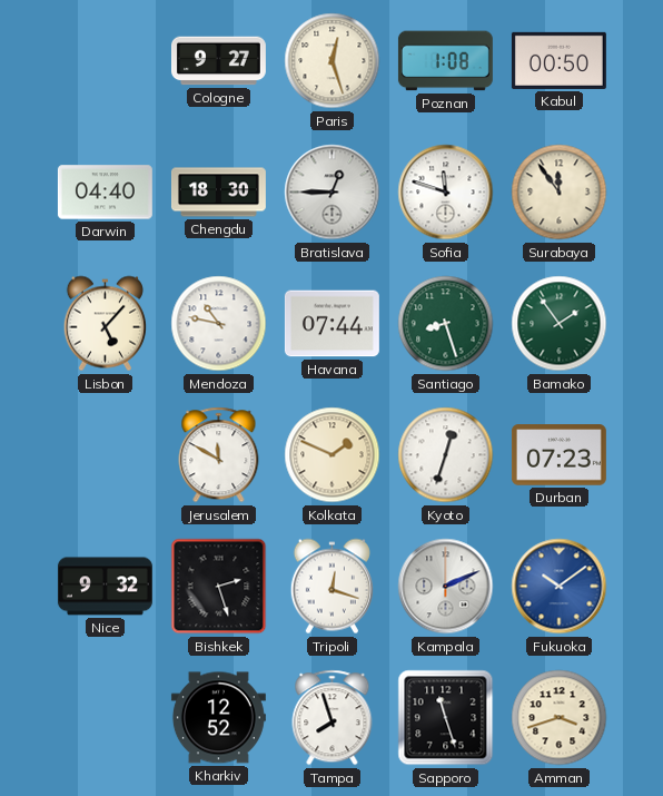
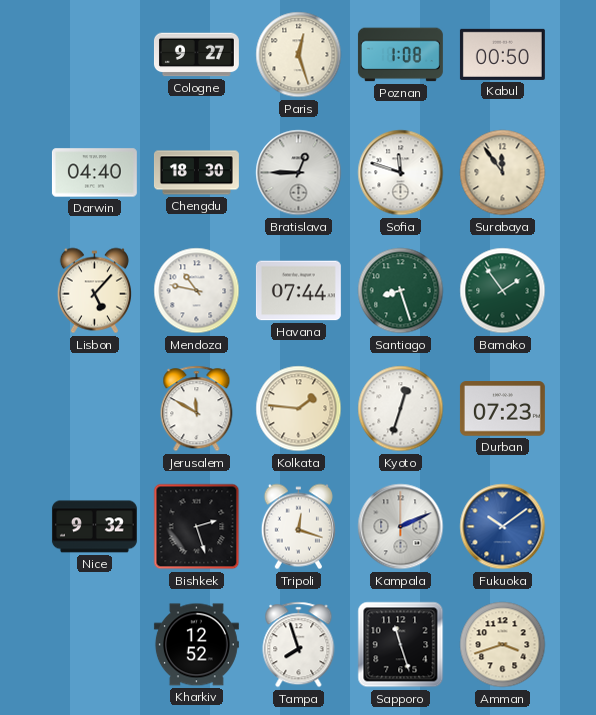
Kolkata: 1:49 -> 1:46
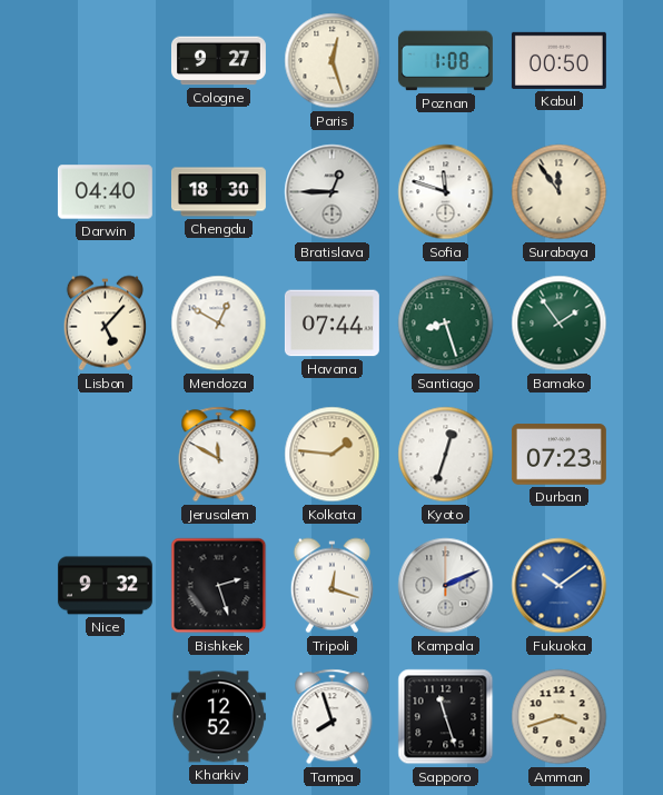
Mendoza: 10:47 -> 12:50
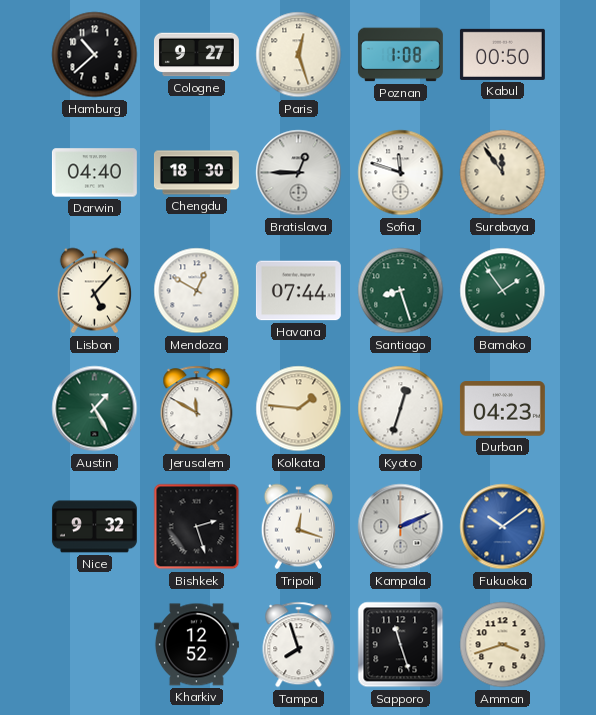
Hamburg: none -> 10:38
Austin: none -> 1:25
Durban: 07:23 -> 04:23
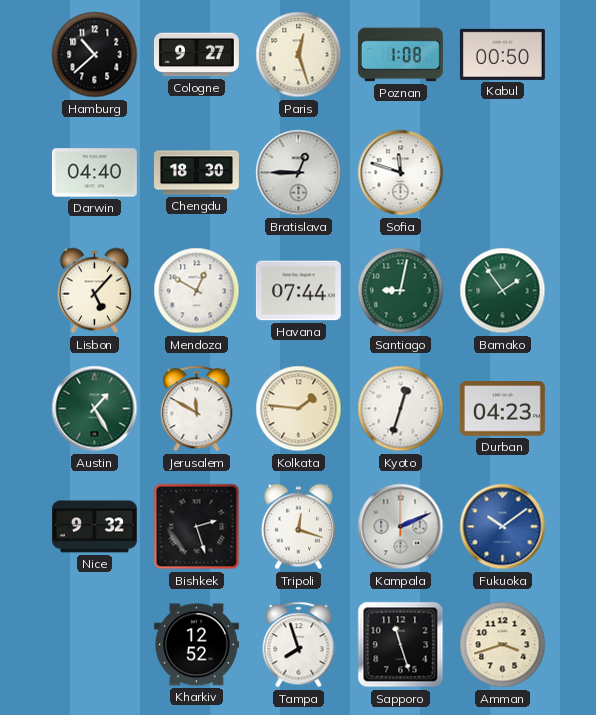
Surabaya: 11:54 -> none
Santiago: 8:27 -> 9:02
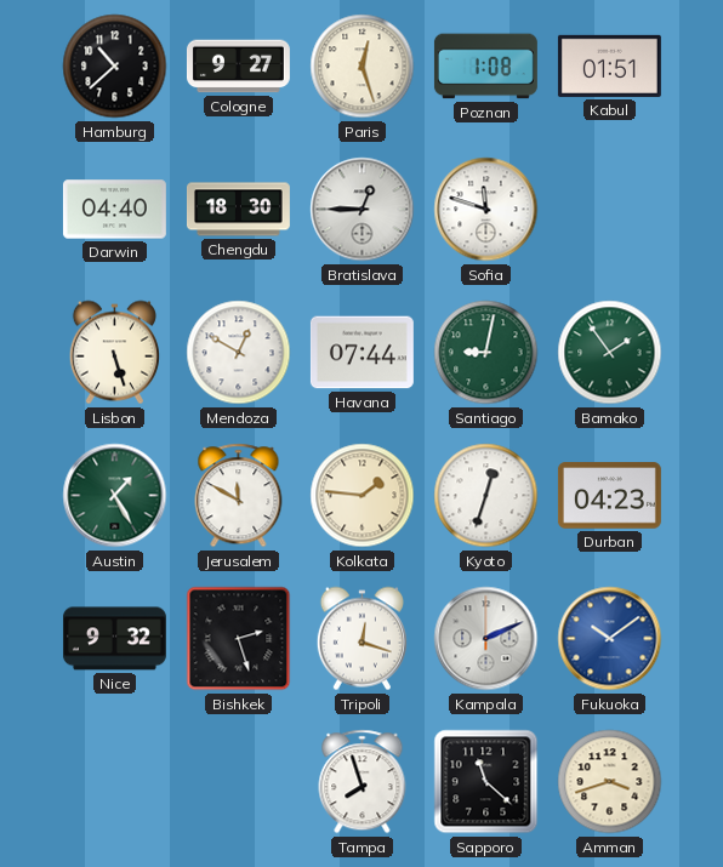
Kabul: 00:50 -> 01:51
Lisbon: 5:07 -> 5:27
Kharkiv: 12:52 -> none
Sapporo: 11:27 -> 11:22
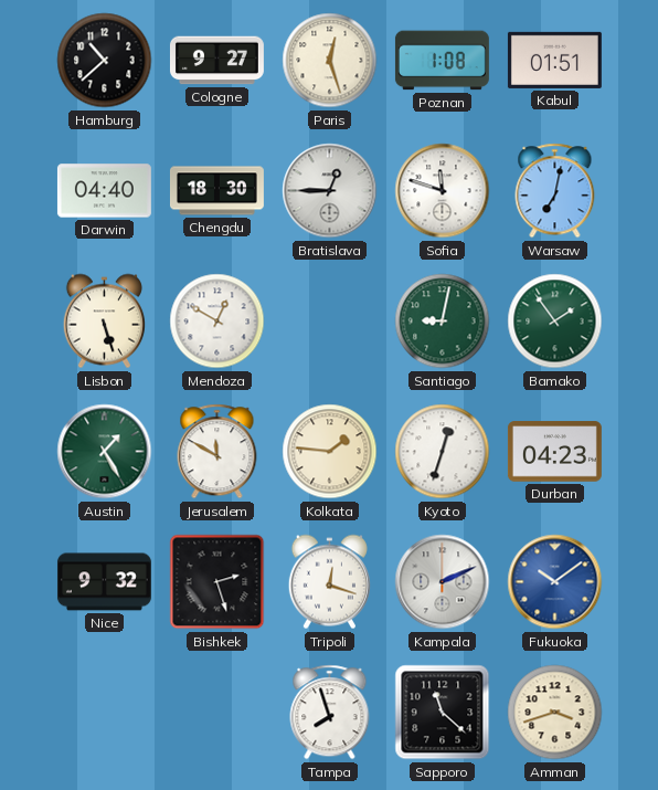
Warsaw: none -> 7:02
Havana: 07:44 -> none
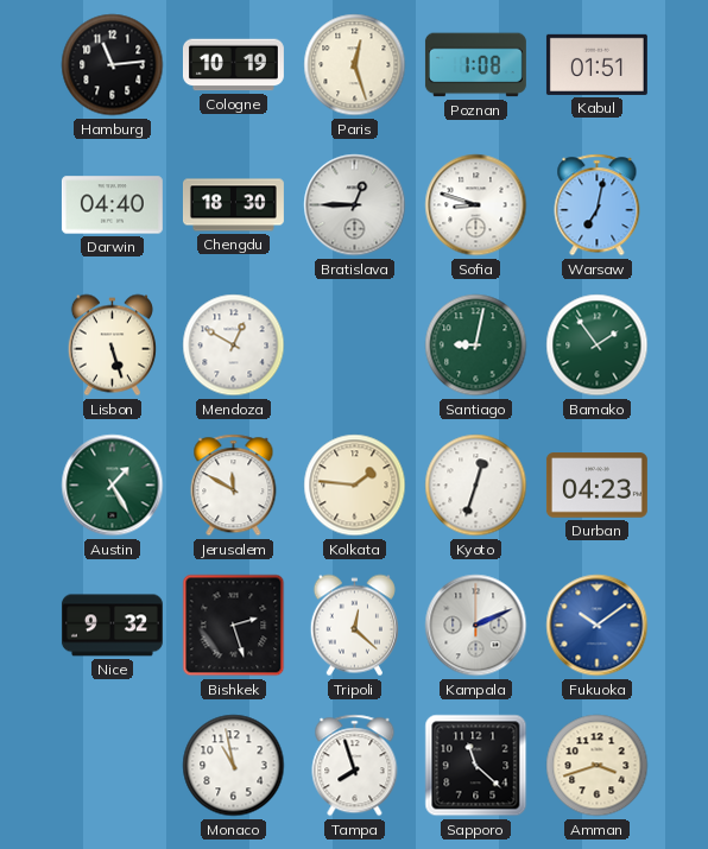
Hamburg: 10:38 -> 11:14
Cologne: 9:27 -> 10:19
Sofia: 11:48 -> 8:48
Tripoli: 12:18 -> 12:22
Monaco: none -> 10:58
